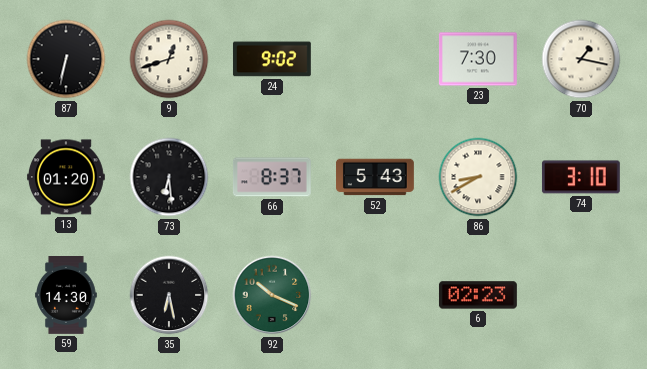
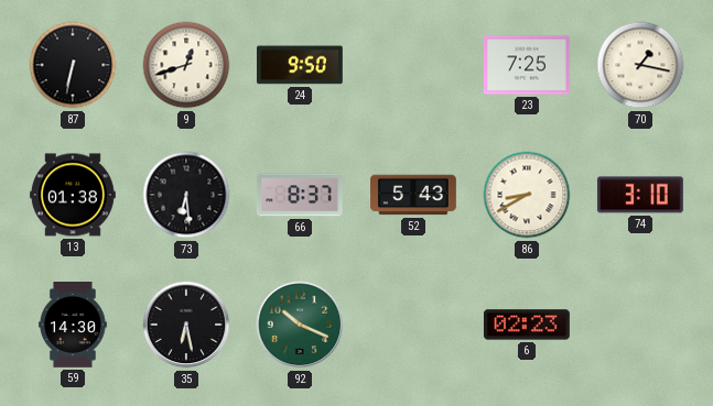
24: 9:02 -> 9:50
23: 7:30 -> 7:25
13: 01:20 -> 01:38
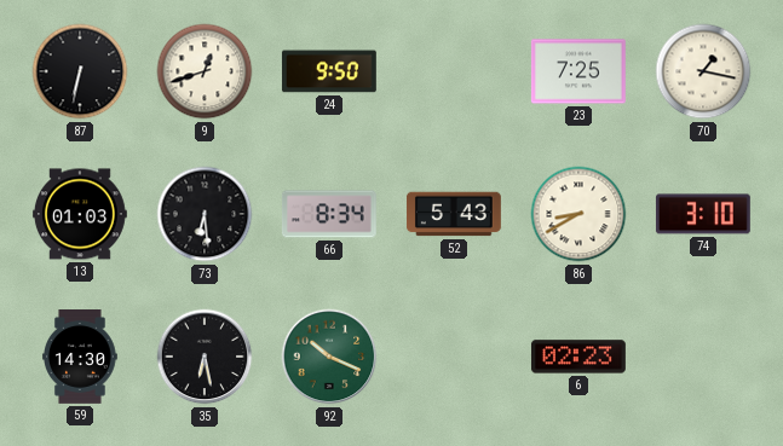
13: 01:38 -> 01:03
66: 8:37 -> 8:34
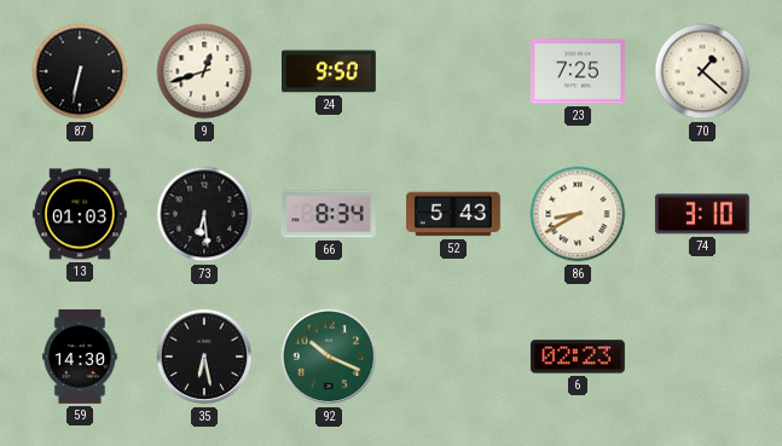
70: 1:17 -> 1:22
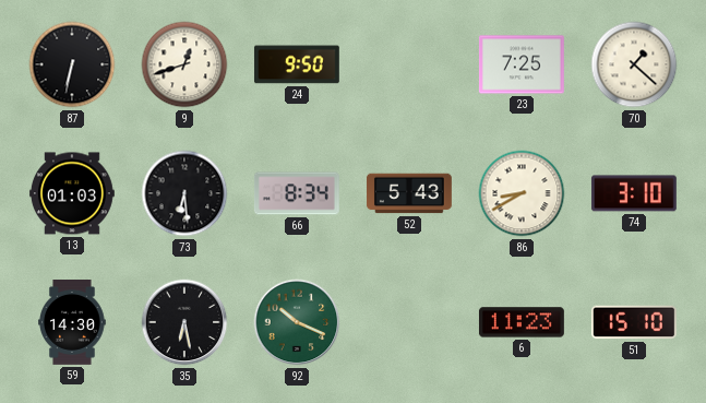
6: 02:23 -> 11:23
51: none -> 15:10
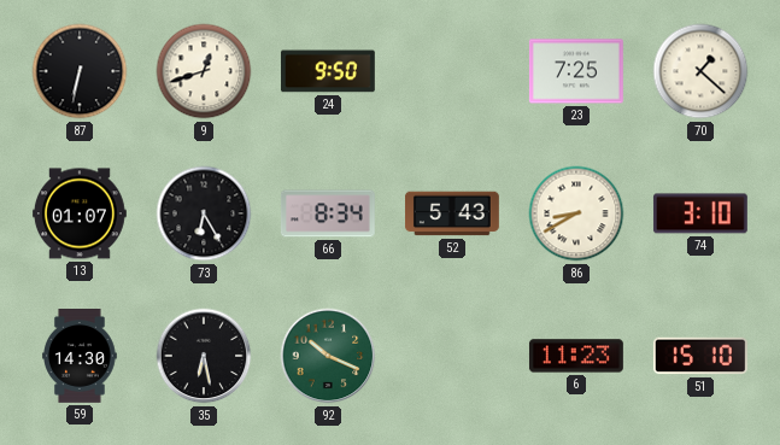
13: 01:03 -> 01:07
73: 6:29 -> 6:25
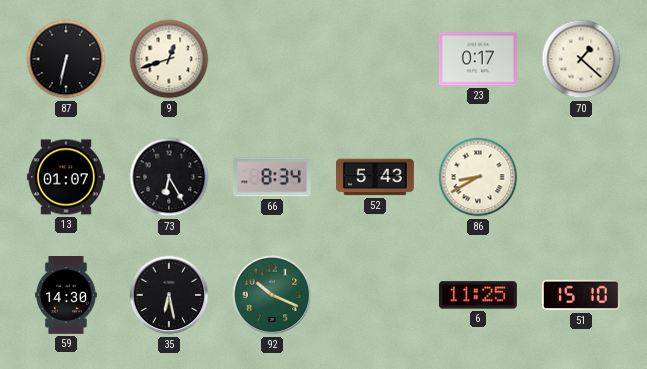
24: 9:50 -> none
23: 7:25 -> 0:17
74: 3:10 -> none
6: 11:23 -> 11:25
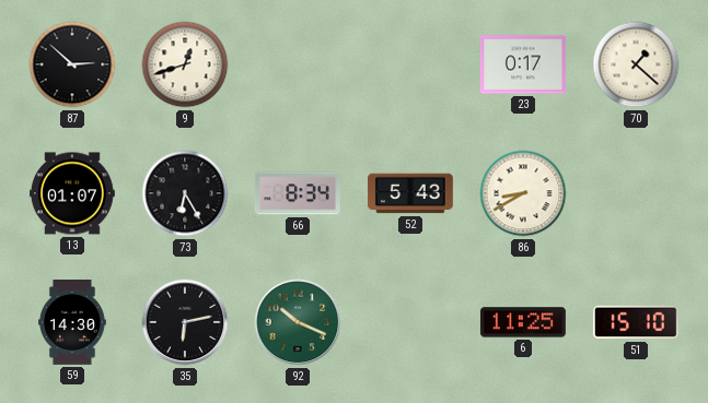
87: 6:32 -> 2:52
35: 6:28 -> 6:13
